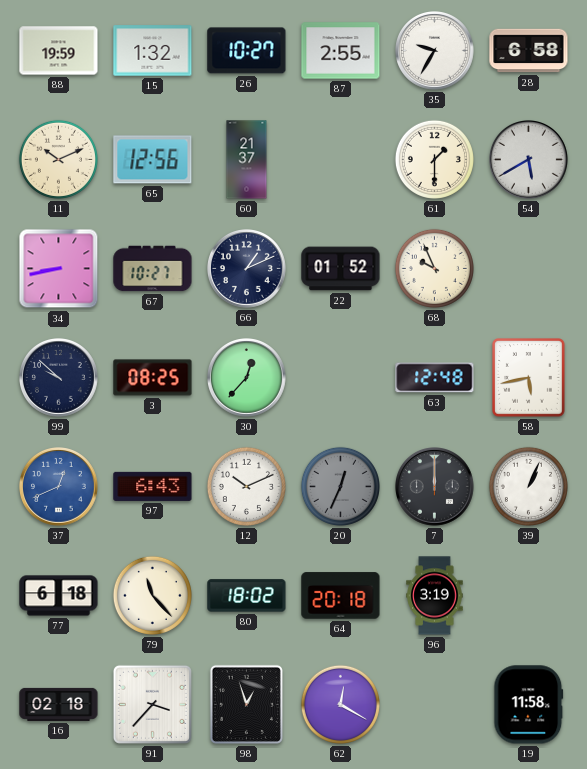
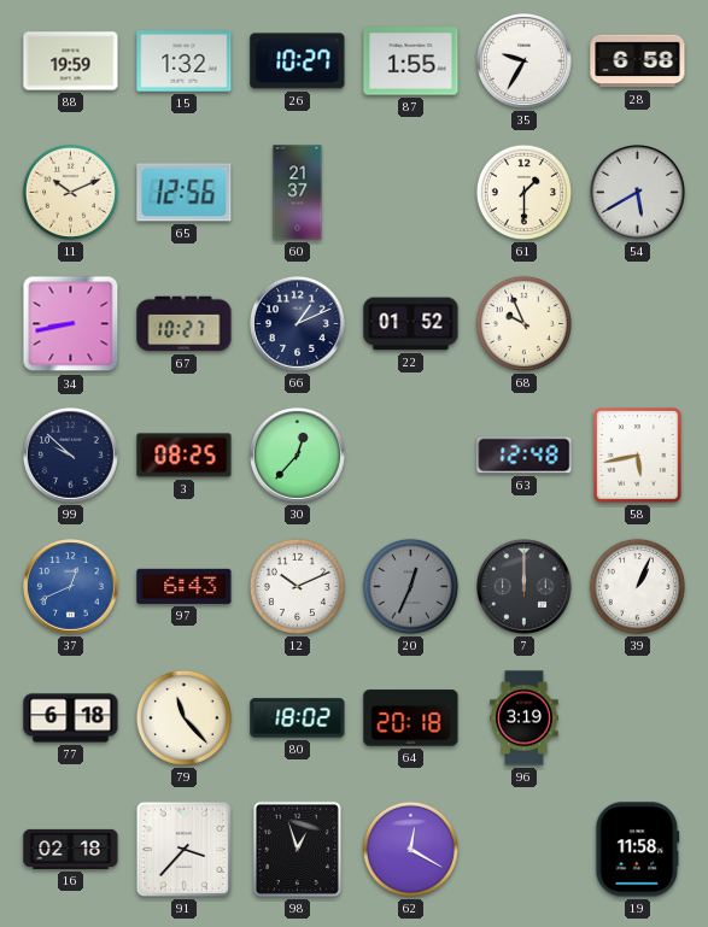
87: 2:55 -> 1:55
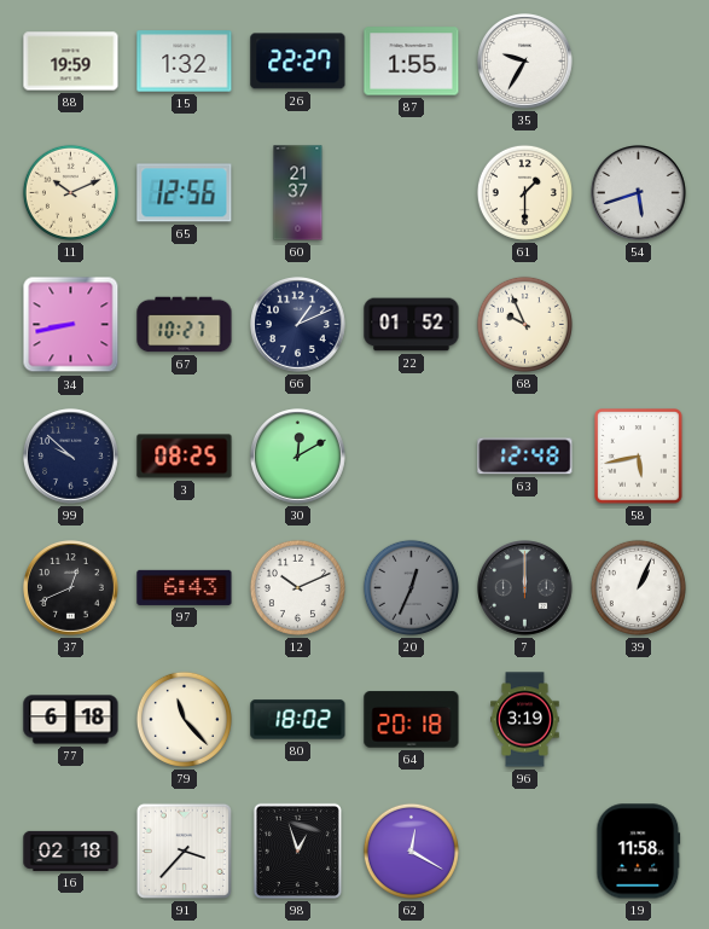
26: 10:27 -> 22:27
28: 6:58 -> none
54: 5:40 -> 5:42
30: 12:37 -> 12:10
37 dial: blue -> black
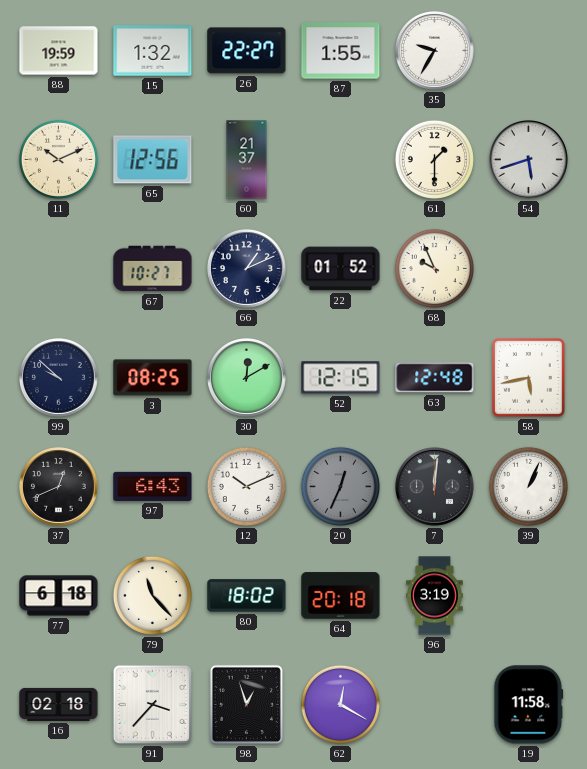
34: 8:43 -> none
52: none -> 12:15
7: 12:00 -> 12:01
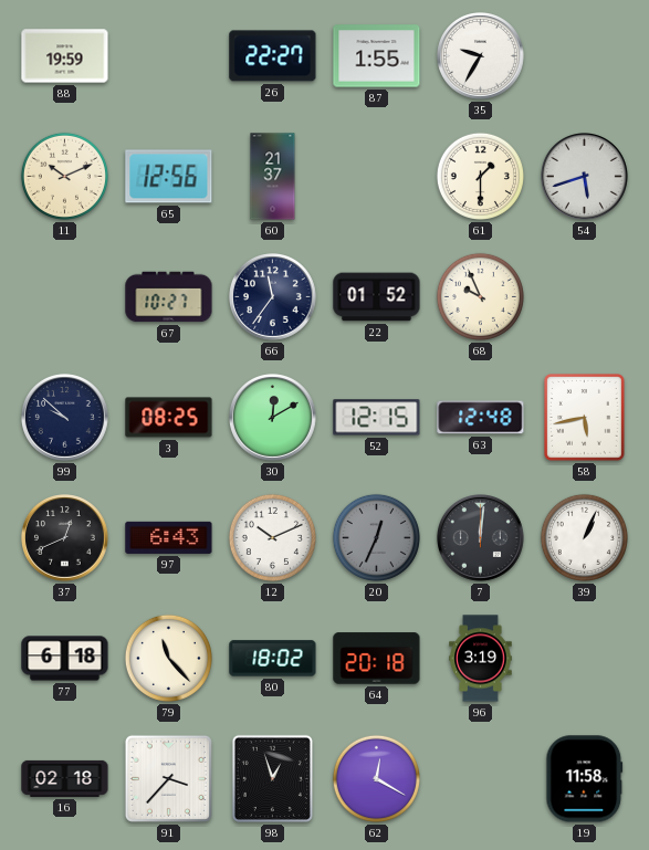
15: 1:32 -> none
66: 1:11 -> 11:36
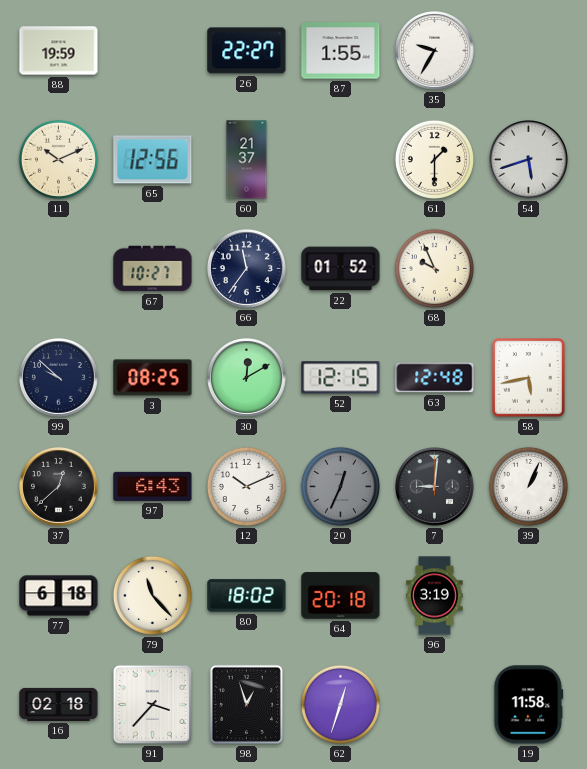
37: 12:41 -> 12:38
7: 12:01 -> 9:01
62: 12:20 -> 12:33
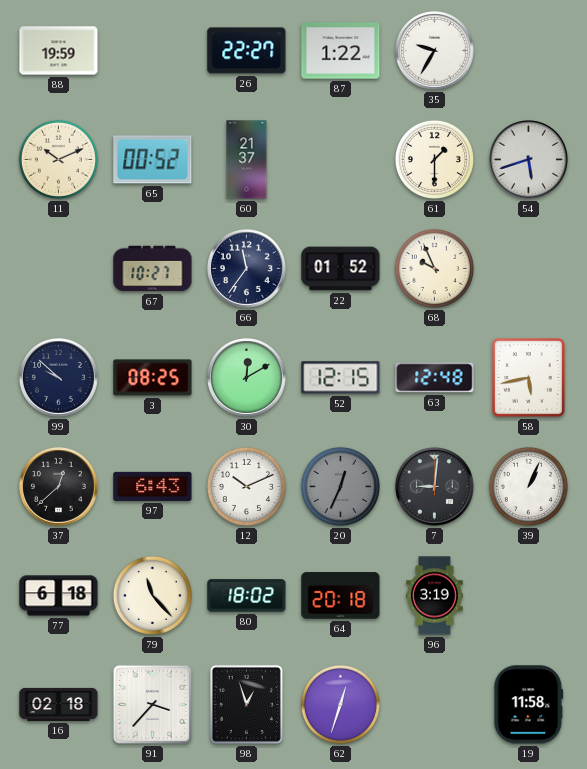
87: 1:55 -> 1:22
65: 12:56 -> 00:52
